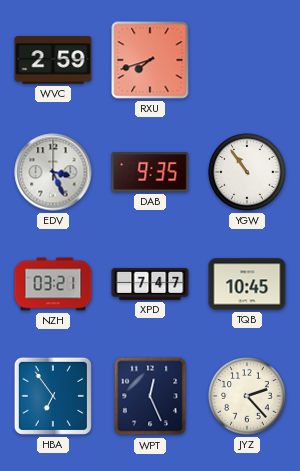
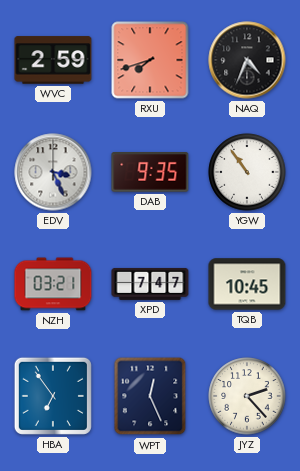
NAQ: none -> 4:34
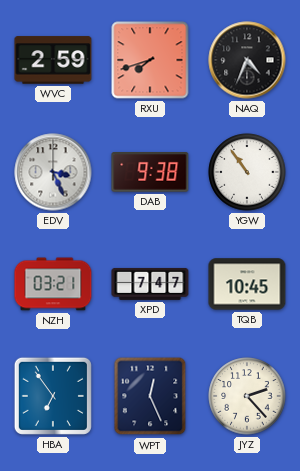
DAB: 9:35 -> 9:38
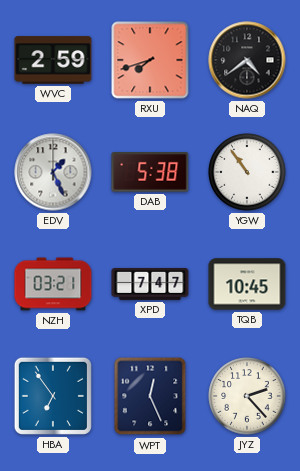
NAQ: 4:34 -> 4:39
EDV: 3:26 -> 1:26
DAB: 9:38 -> 5:38
